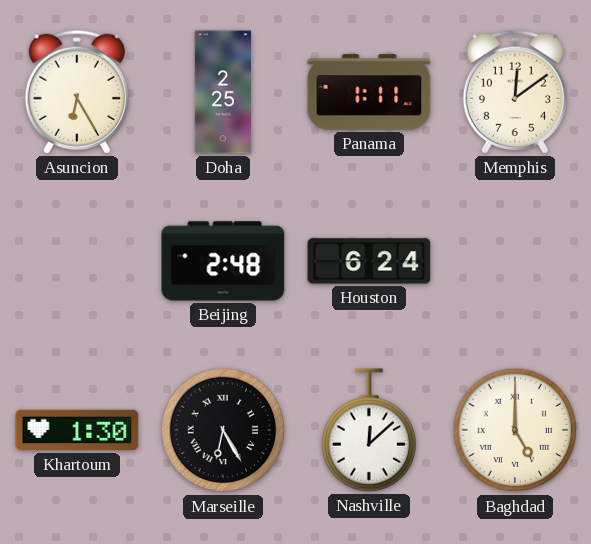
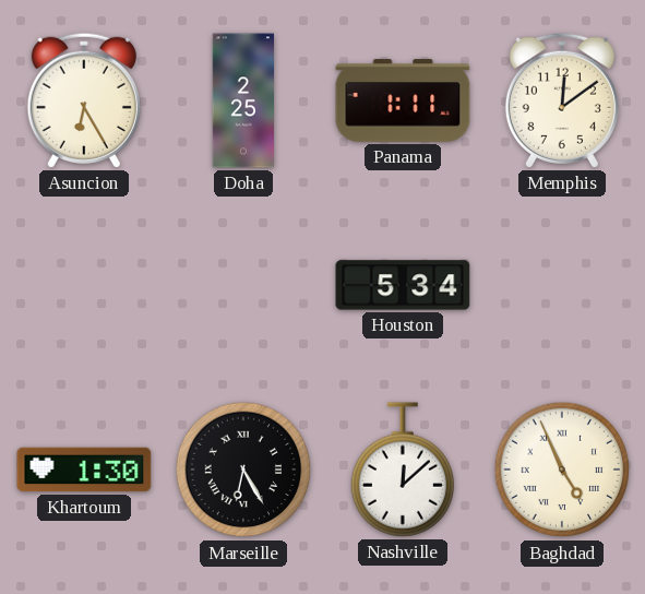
Beijing: 2:48 -> none
Houston: 6:24 -> 5:34
Baghdad: 5:00 -> 4:56
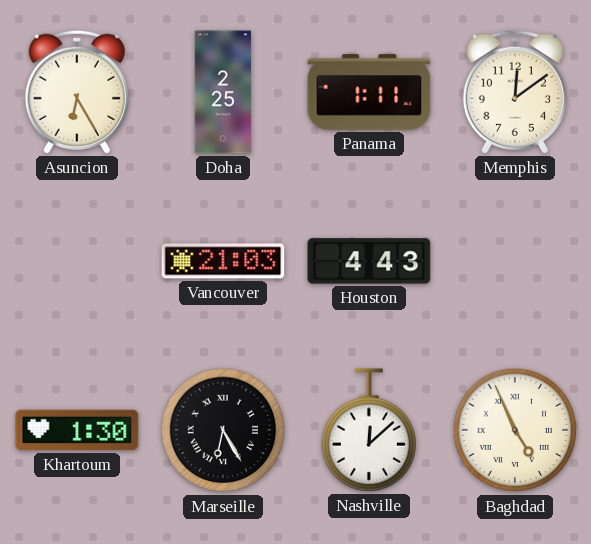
Vancouver: none -> 21:03
Houston: 5:34 -> 4:43
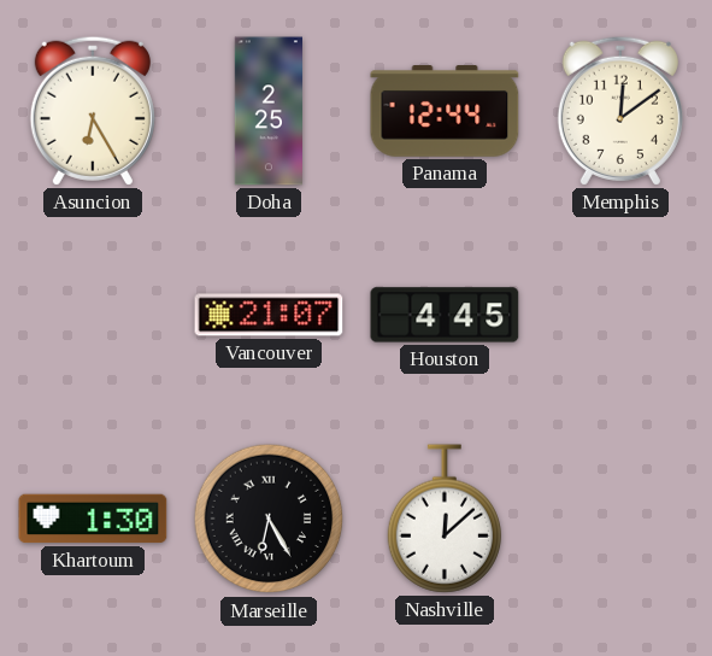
Panama: 1:11 -> 12:44
Vancouver: 21:03 -> 21:07
Houston: 4:43 -> 4:45
Baghdad: 4:56 -> none
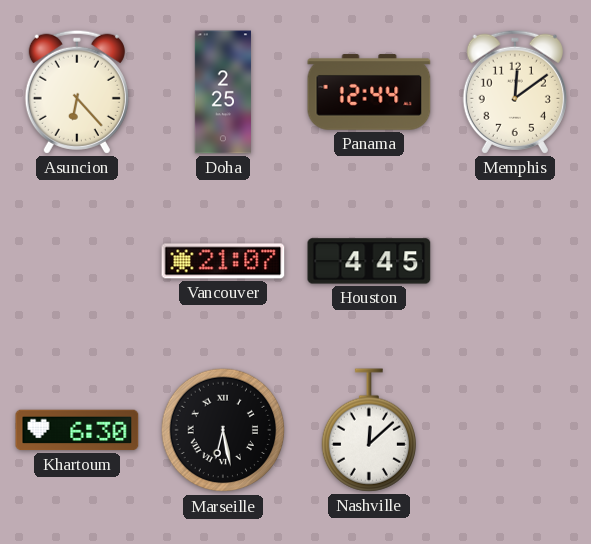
Asuncion: 6:25 -> 6:23
Khartoum: 1:30 -> 6:30
Marseille: 6:25 -> 6:28
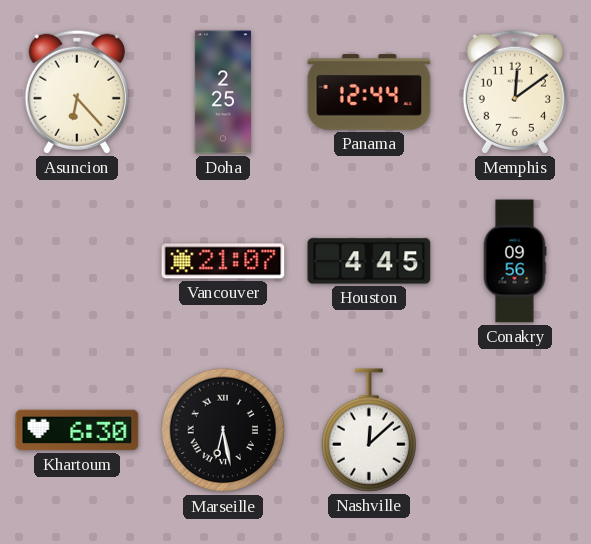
Conakry: none -> 09:56
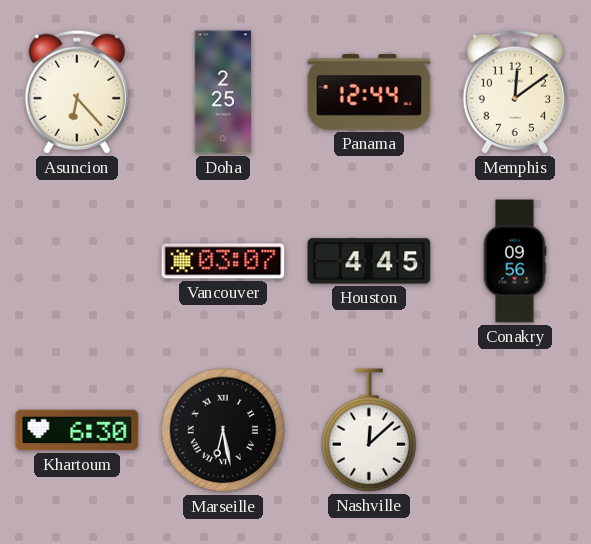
Vancouver: 21:07 -> 03:07
